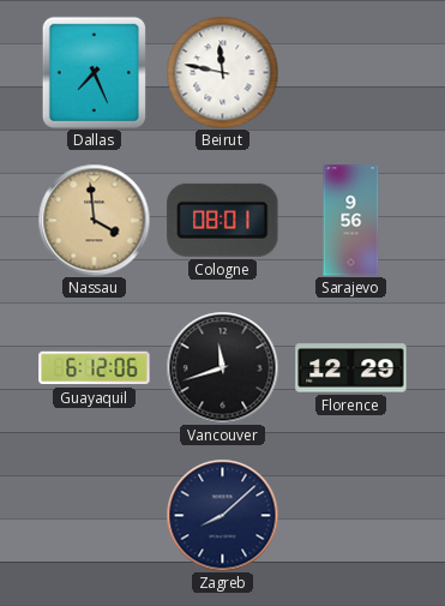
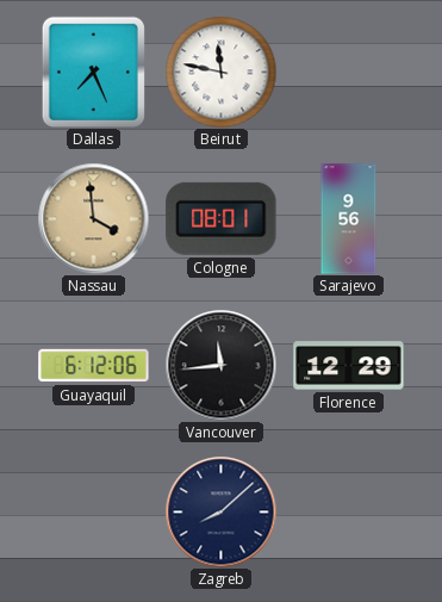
Vancouver: 11:42 -> 11:44
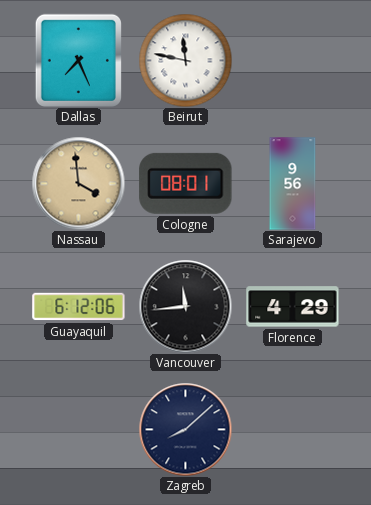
Florence: 12:29 -> 4:29
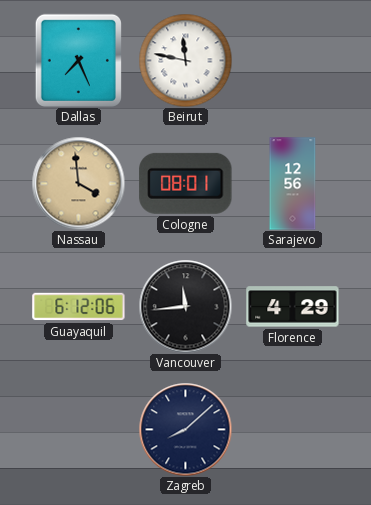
Sarajevo: 9:56 -> 12:56
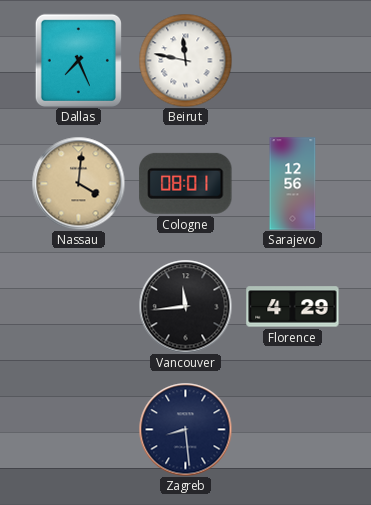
Nassau: 3:59 -> 4:01
Guayaquil: 6:12 -> none
Zagreb: 8:08 -> 8:29
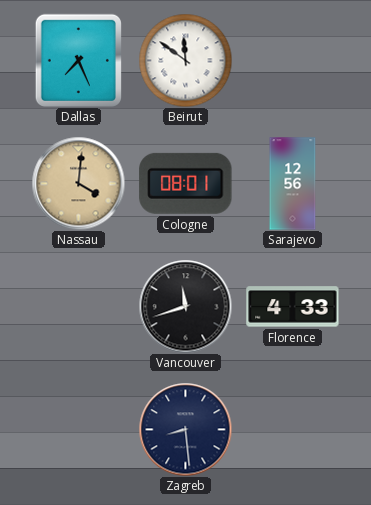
Beirut: 11:47 -> 11:51
Vancouver: 11:44 -> 11:42
Florence: 4:29 -> 4:33
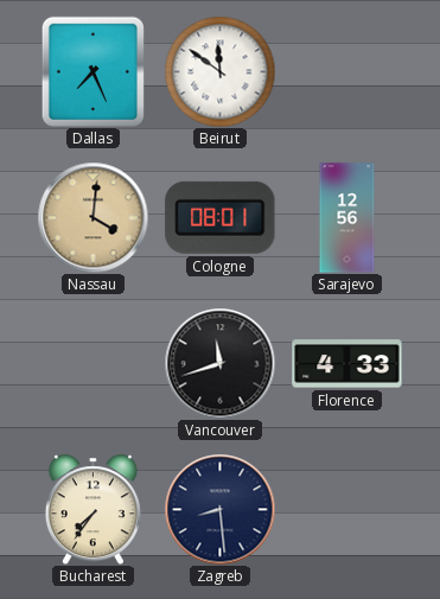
Bucharest: none -> 7:36
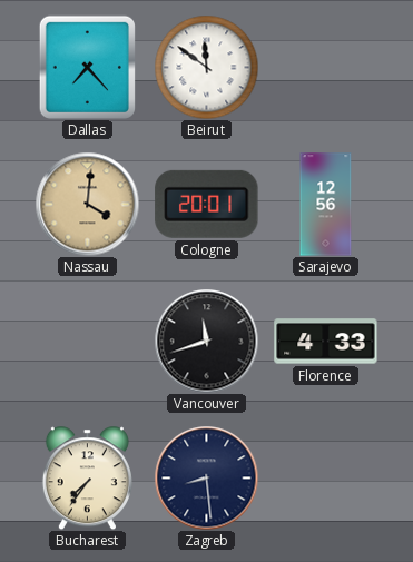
Dallas: 7:26 -> 7:23
Cologne: 08:01 -> 20:01
